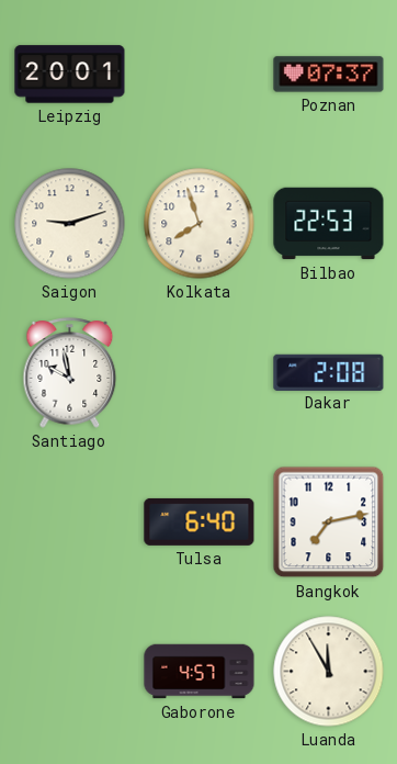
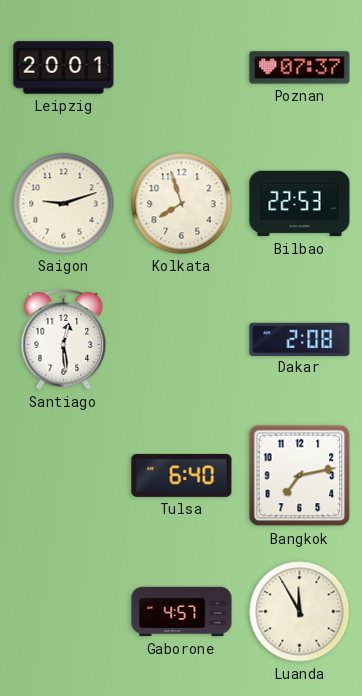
Santiago: 9:58 -> 12:29
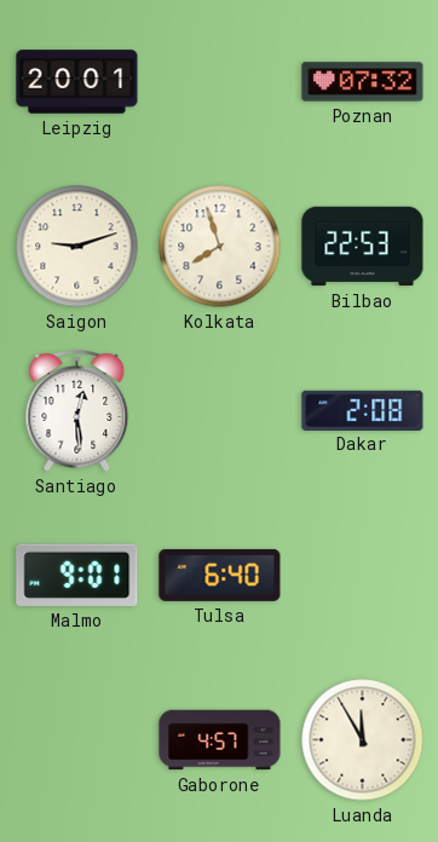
Poznan: 07:37 -> 07:32
Malmo: none -> 9:01
Bangkok: 7:13 -> none
